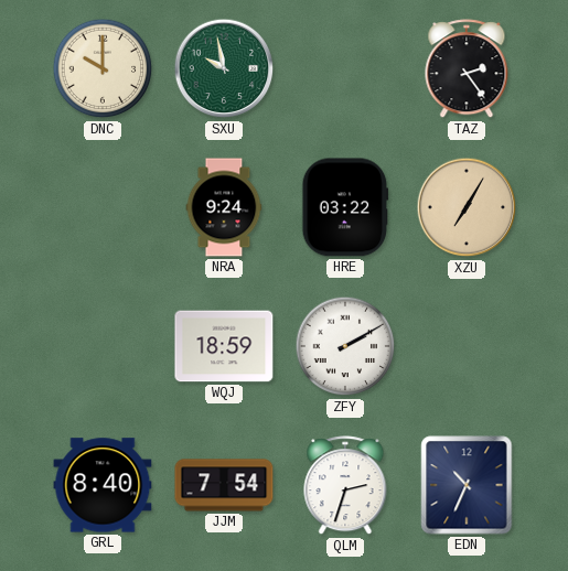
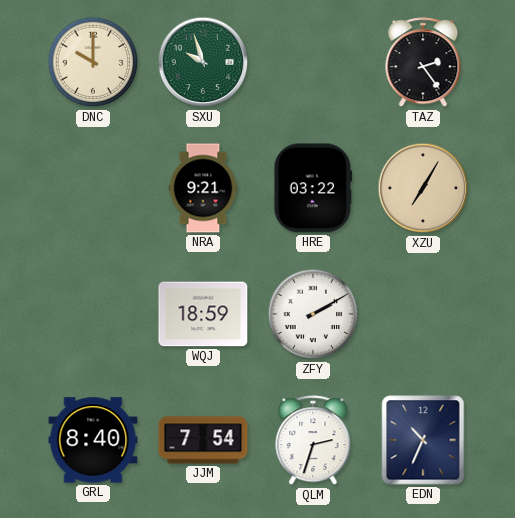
SXU: 9:58 -> 9:57
NRA: 9:24 -> 9:21
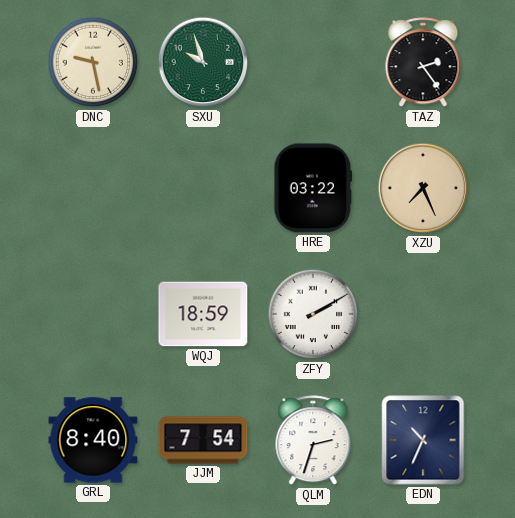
DNC: 10:00 -> 9:28
NRA: 9:21 -> none
XZU: 7:05 -> 7:26
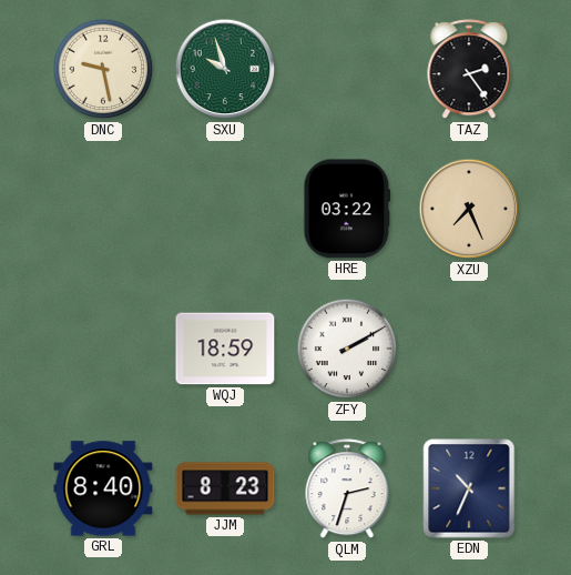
JJM: 7:54 -> 8:23
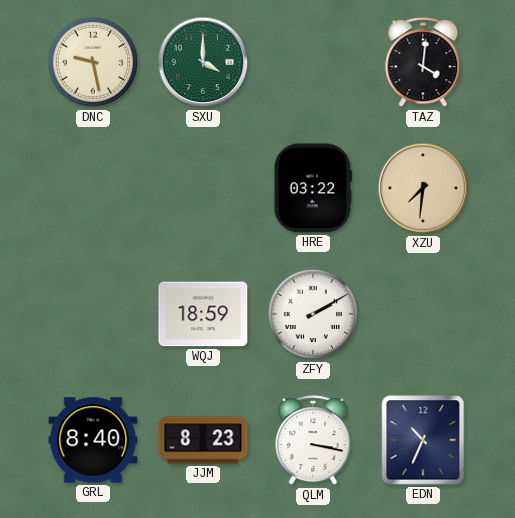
SXU: 9:57 -> 4:00
TAZ: 2:24 -> 4:01
XZU: 7:26 -> 7:31
QLM: 2:33 -> 3:17
